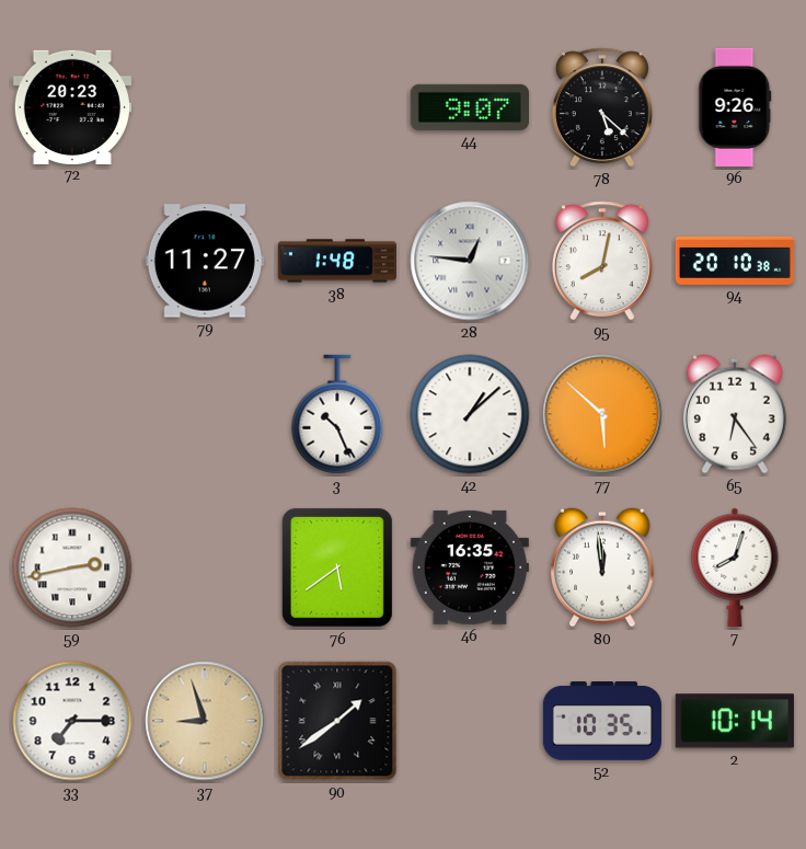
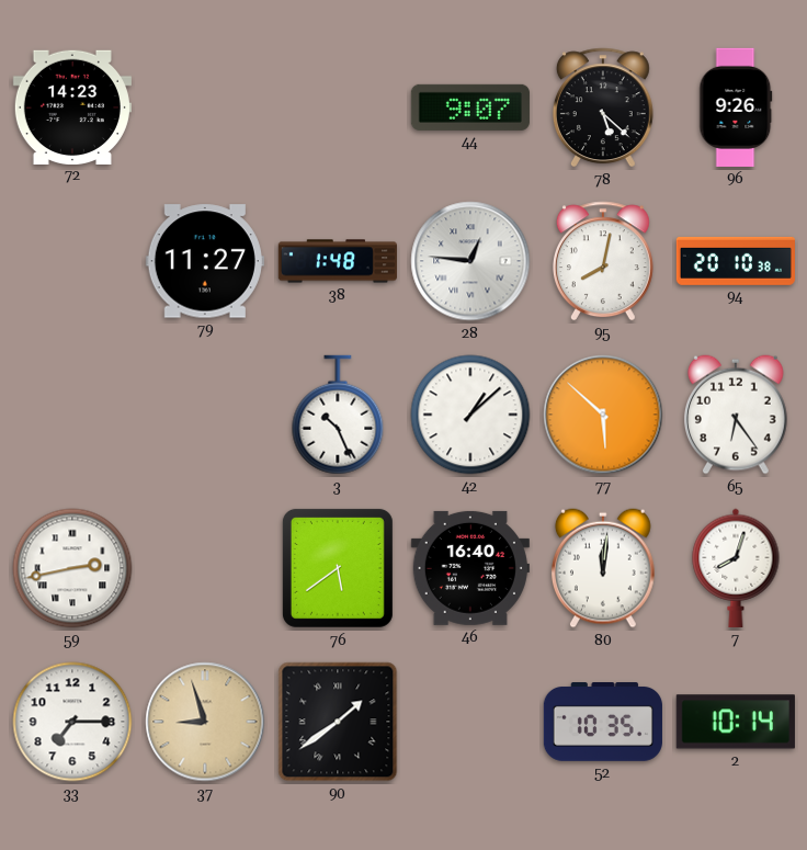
72: 20:23 -> 14:23
46: 16:35 -> 16:40
80: 11:59 -> 12:01
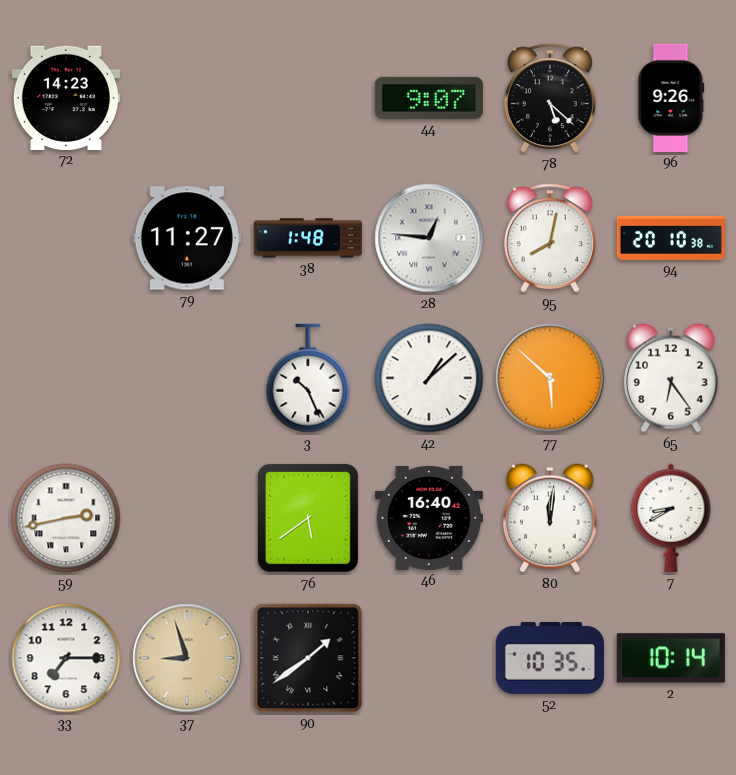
7: 8:03 -> 8:40
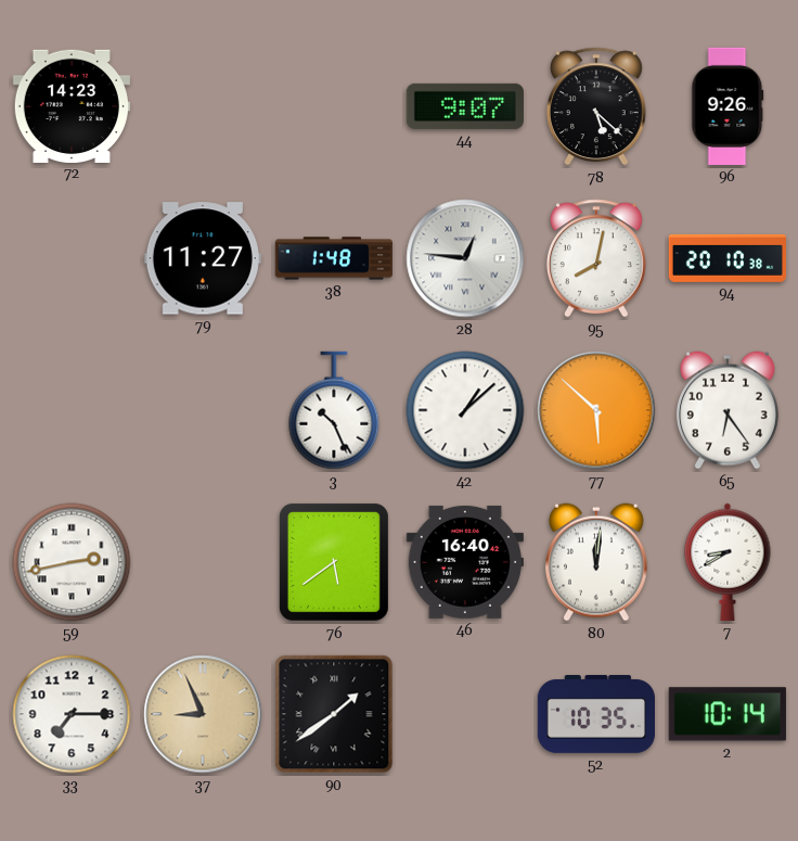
37: 8:57 -> 8:56
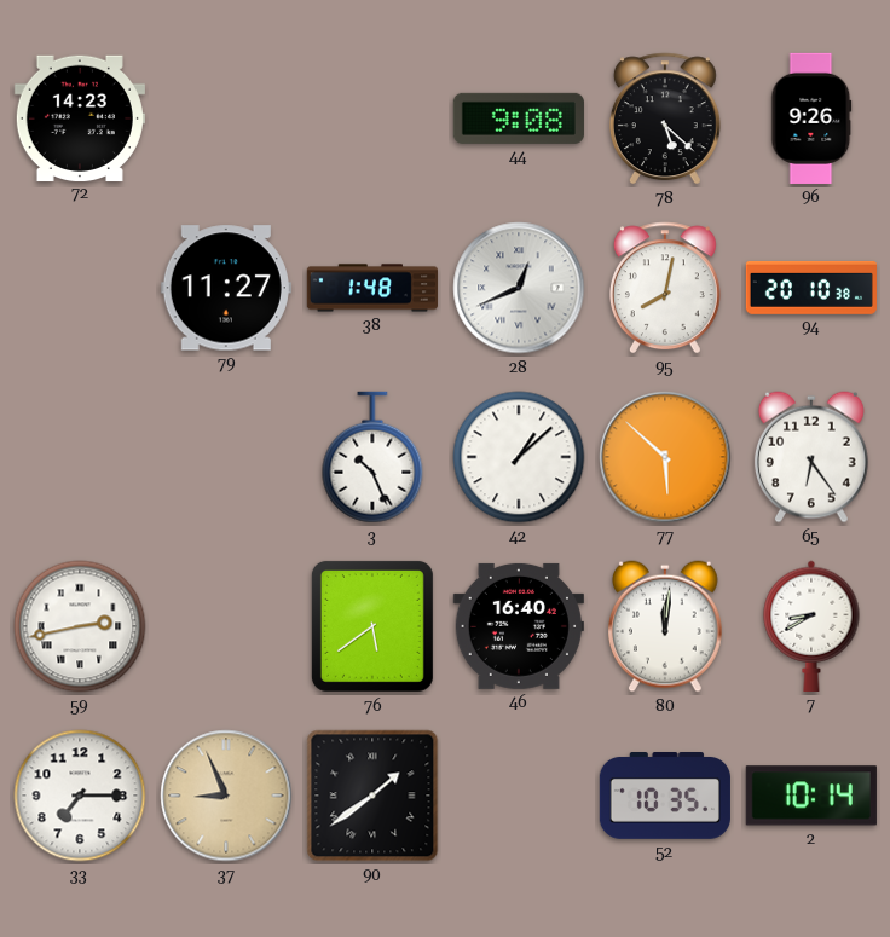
44: 9:07 -> 9:08
28: 12:46 -> 12:41
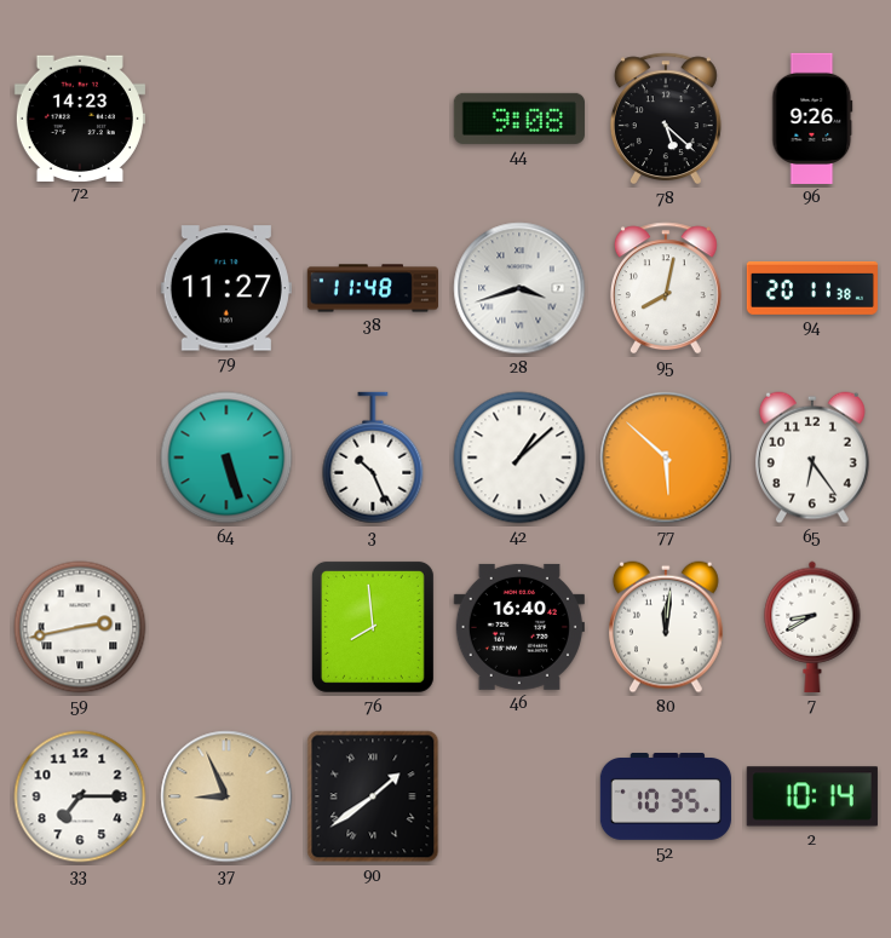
38: 1:48 -> 11:48
28: 12:41 -> 3:42
94: 20:10 -> 20:11
64: none -> 5:27
76: 5:39 -> 7:59
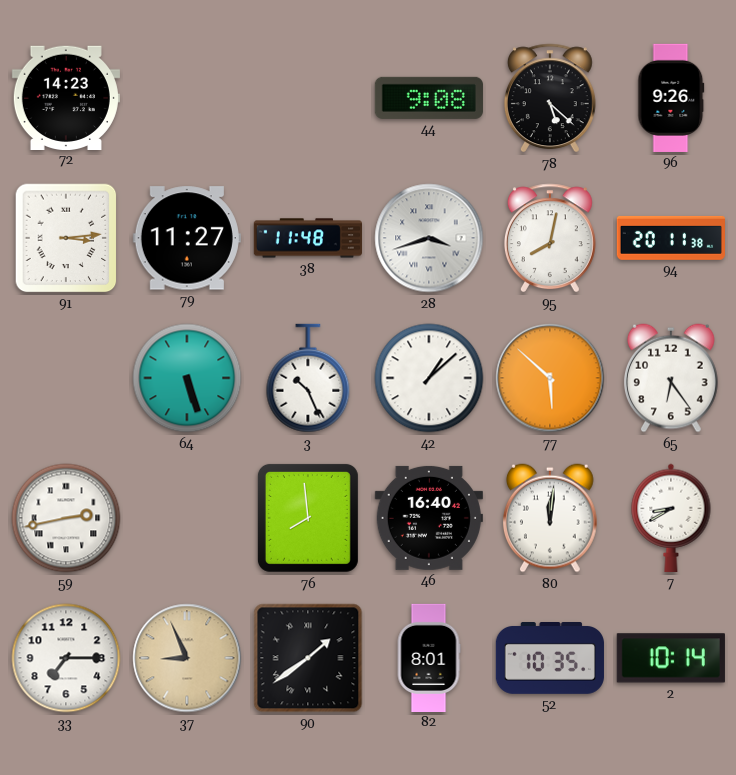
91: none -> 3:14
82: none -> 8:01
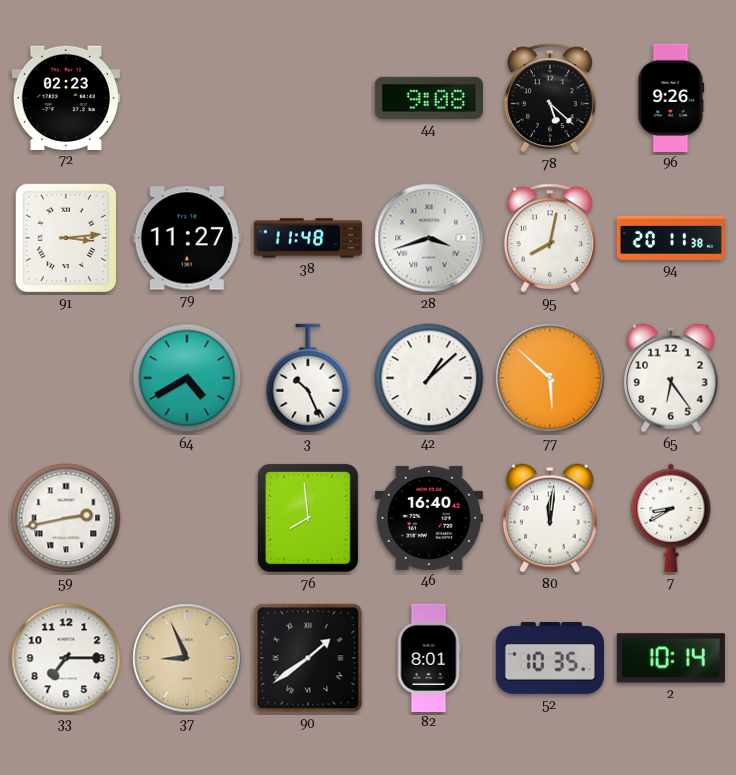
72: 14:23 -> 02:23
64: 5:27 -> 4:40
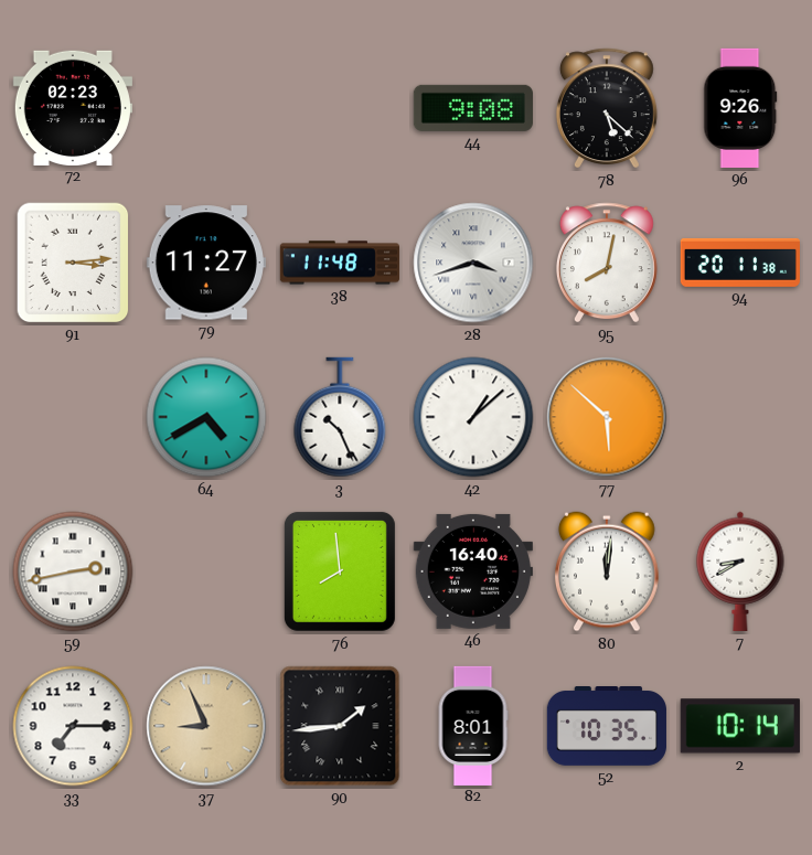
65: 6:24 -> none
90: 1:39 -> 1:44
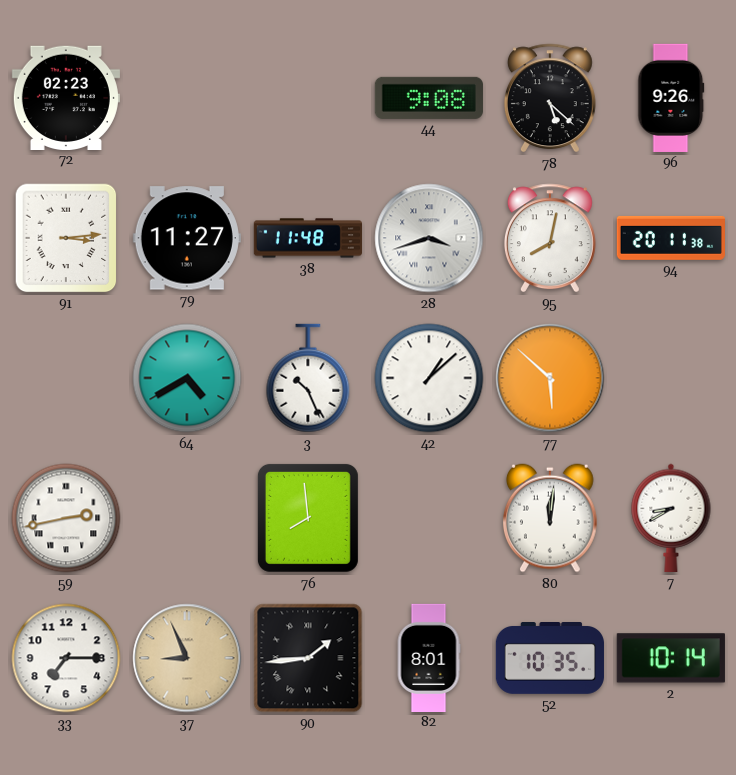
46: 16:40 -> none
